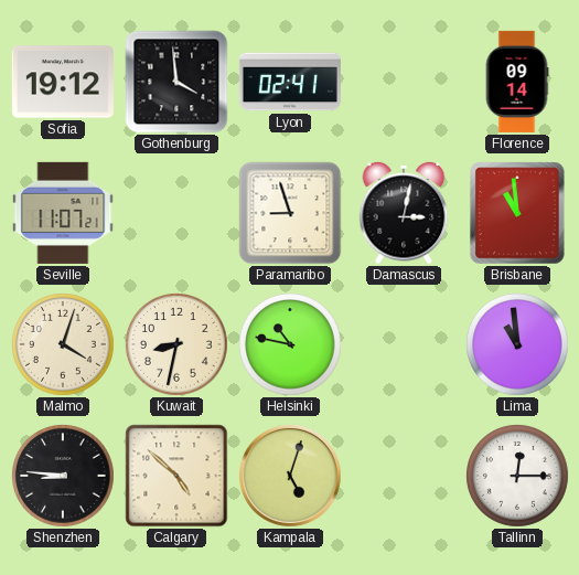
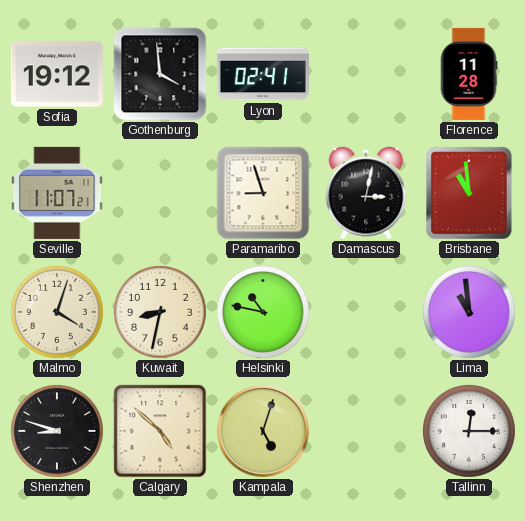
Florence: 09:14 -> 11:28
Shenzhen: 8:46 -> 8:48
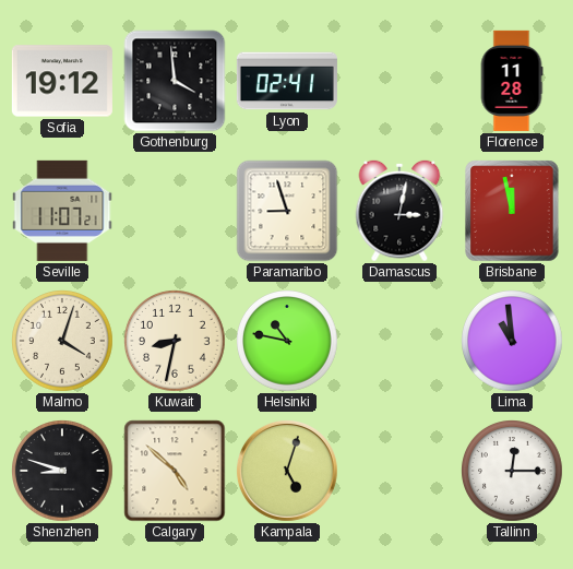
Brisbane: 10:59 -> 11:58
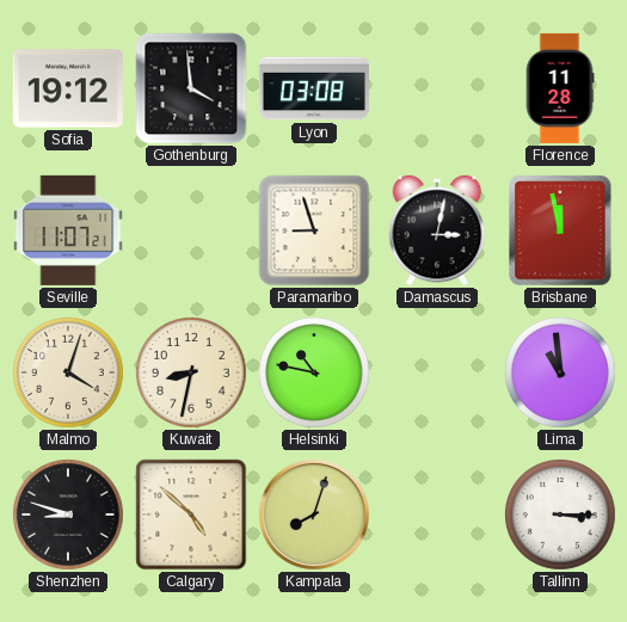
Lyon: 02:41 -> 03:08
Kampala: 5:03 -> 8:03
Tallinn: 12:15 -> 3:15
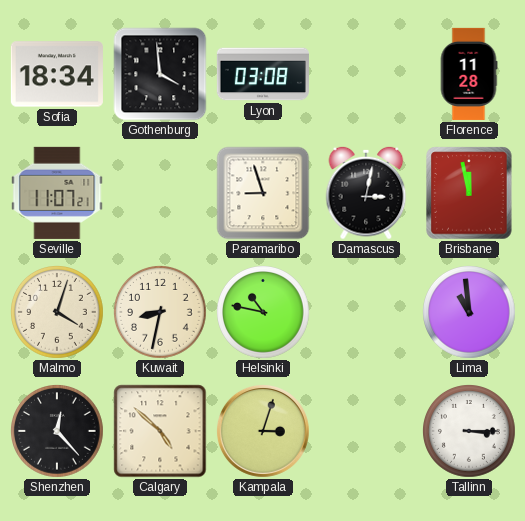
Sofia: 19:12 -> 18:34
Shenzhen: 8:48 -> 12:23
Kampala: 8:03 -> 3:03
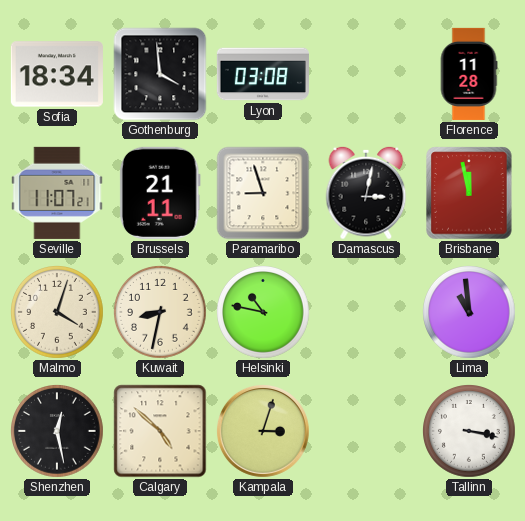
Brussels: none -> 21:11
Shenzhen: 12:23 -> 12:28
Tallinn: 3:15 -> 3:17
